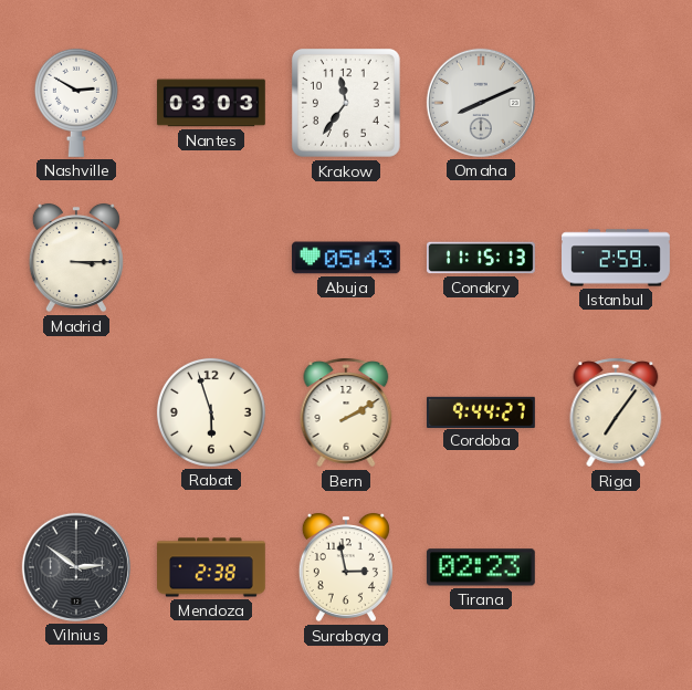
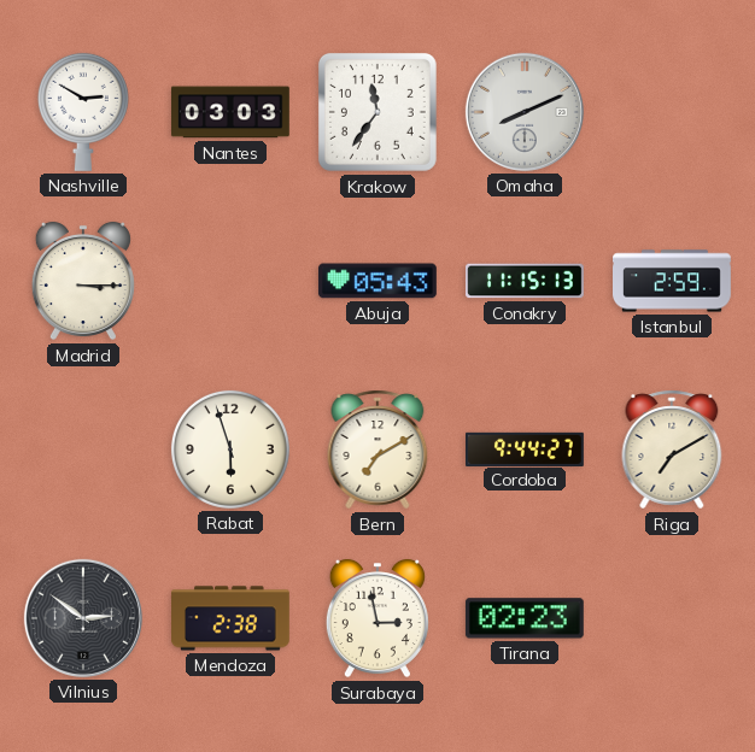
Bern: 2:10 -> 7:10
Riga: 7:06 -> 7:10
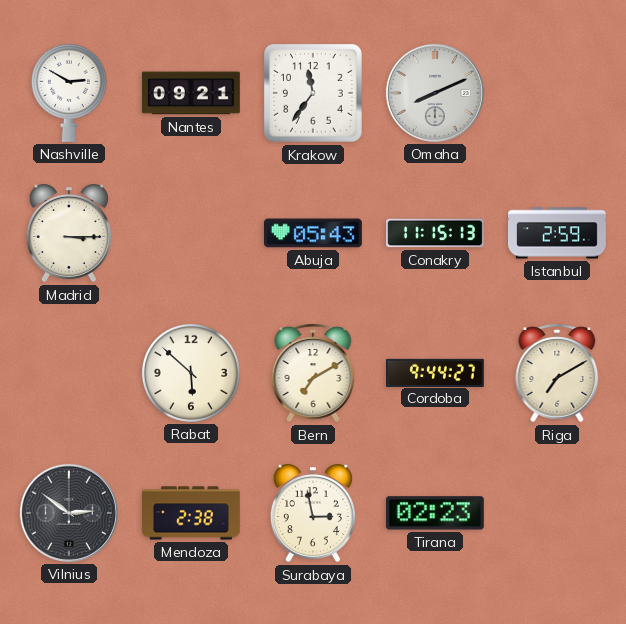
Nantes: 03:03 -> 09:21
Rabat: 5:57 -> 5:52
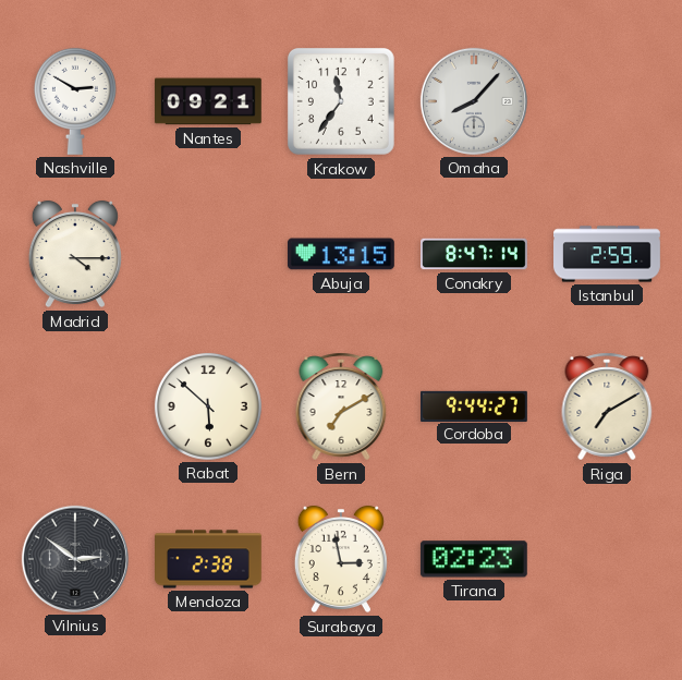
Omaha: 8:11 -> 8:07
Madrid: 3:15 -> 4:15
Abuja: 05:43 -> 13:15
Conakry: 11:15 -> 8:47
